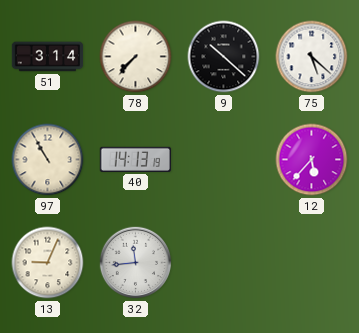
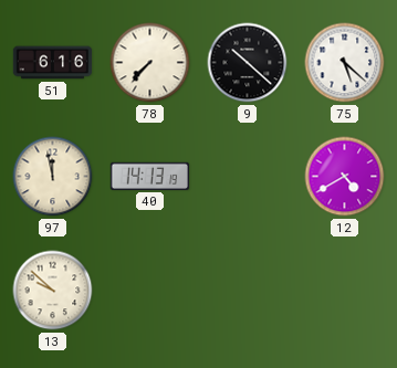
51: 3:14 -> 6:16
97: 10:55 -> 11:58
12: 5:37 -> 4:40
13: 9:04 -> 9:52
32: 11:44 -> none
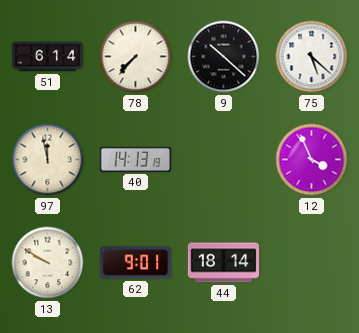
51: 6:16 -> 6:14
12: 4:40 -> 3:56
13: 9:52 -> 9:50
62: none -> 9:01
44: none -> 18:14
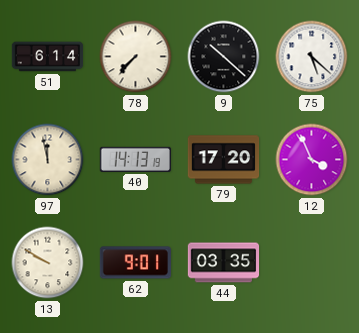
79: none -> 17:20
44: 18:14 -> 03:35
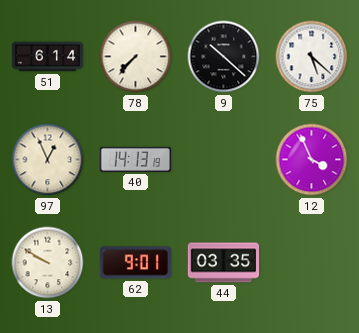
97: 11:58 -> 12:56
79: 17:20 -> none
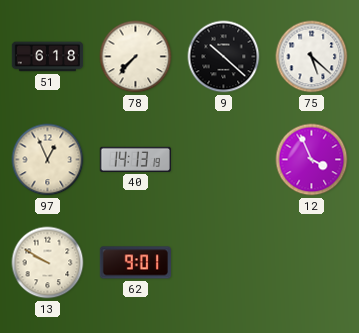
51: 6:14 -> 6:18
44: 03:35 -> none
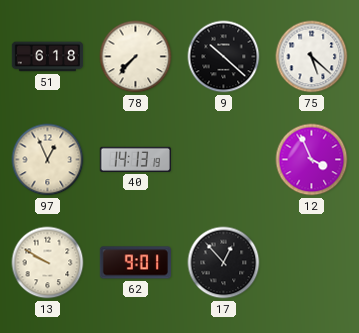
17: none -> 12:53
